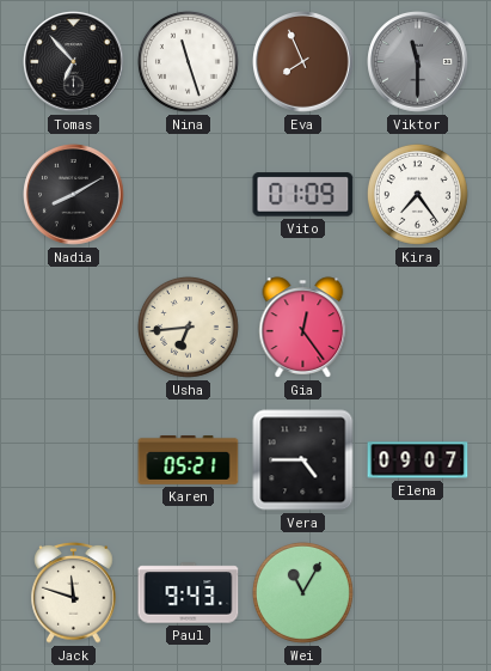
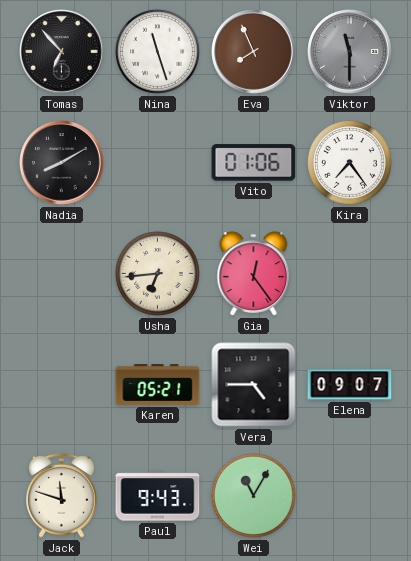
Vito: 01:09 -> 01:06
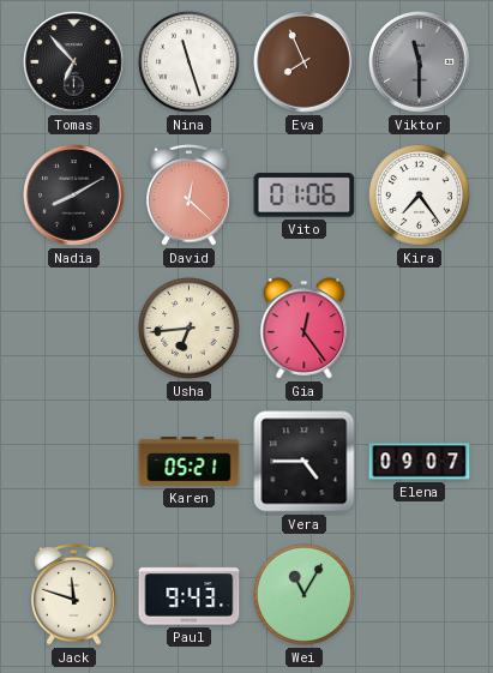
David: none -> 12:22
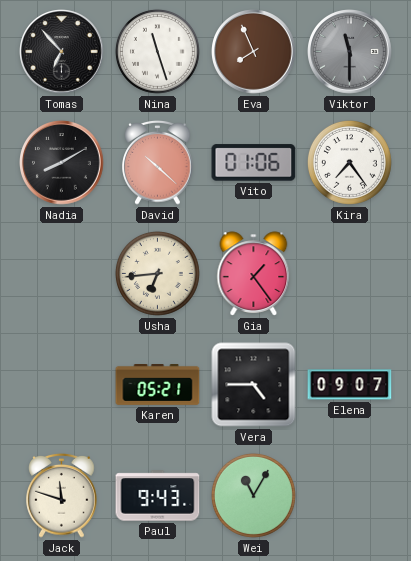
David: 12:22 -> 10:22
Gia: 12:24 -> 1:24
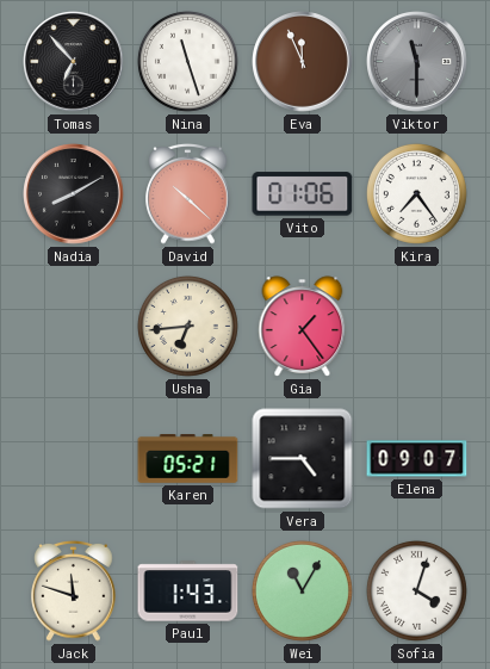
Eva: 7:56 -> 11:56
Paul: 9:43 -> 1:43
Sofia: none -> 4:03
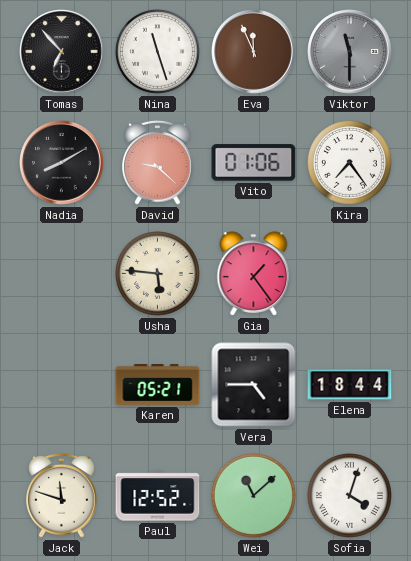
David: 10:22 -> 9:22
Usha: 6:44 -> 5:46
Elena: 09:07 -> 18:44
Paul: 1:43 -> 12:52
Wei: 11:05 -> 11:08
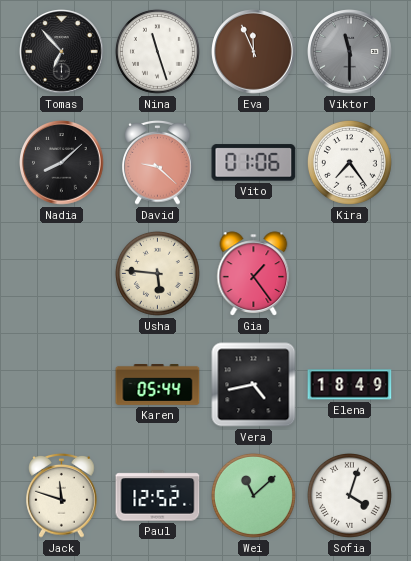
Nadia: 8:10 -> 8:08
Karen: 05:21 -> 05:44
Vera: 4:45 -> 4:43
Elena: 18:44 -> 18:49
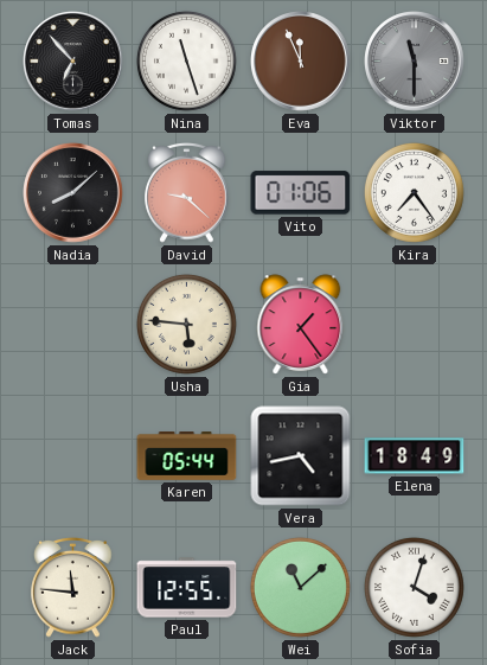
Jack: 11:48 -> 11:46
Paul: 12:52 -> 12:55
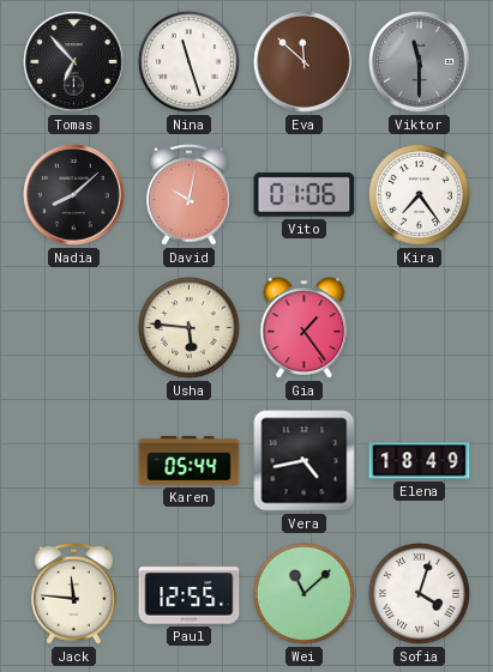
Eva: 11:56 -> 11:52
David: 9:22 -> 10:02
